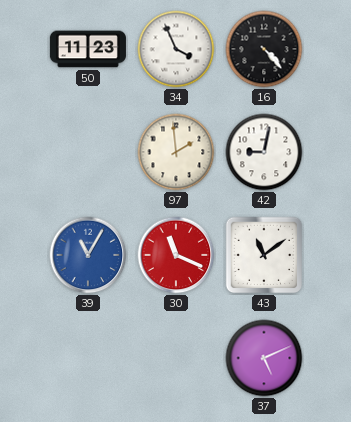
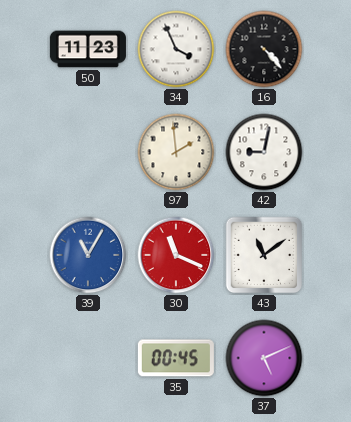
35: none -> 00:45
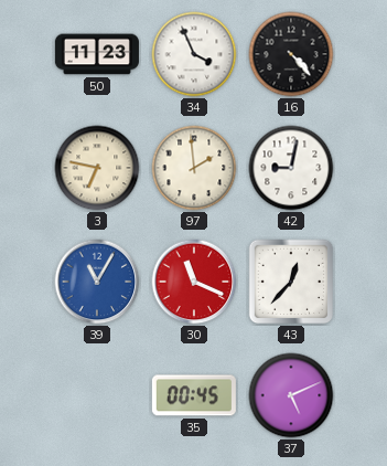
3: none -> 6:47
43: 11:09 -> 12:37
